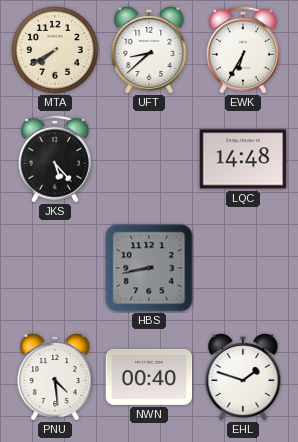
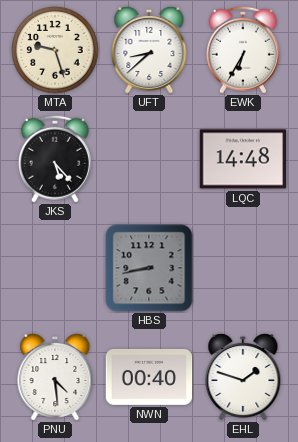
MTA: 7:40 -> 9:27
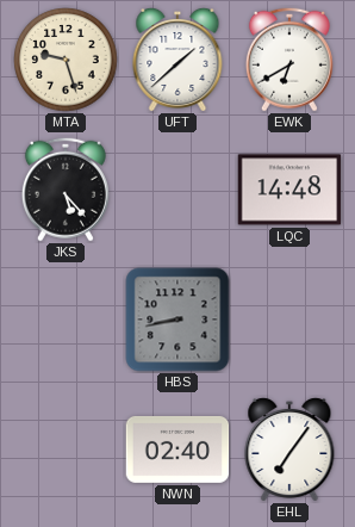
UFT: 8:38 -> 1:38
EWK: 6:35 -> 6:40
PNU: 4:29 -> none
NWN: 00:40 -> 02:40
EHL: 1:48 -> 7:06
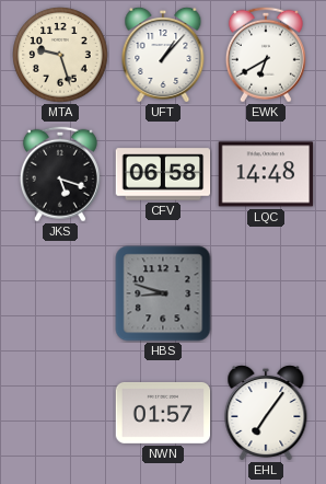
UFT: 1:38 -> 1:07
JKS: 5:23 -> 5:18
CFV: none -> 06:58
HBS: 8:43 -> 8:48
NWN: 02:40 -> 01:57
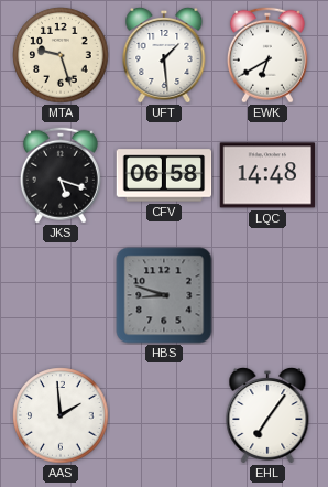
UFT: 1:07 -> 1:29
AAS: none -> 1:59
NWN: 01:57 -> none
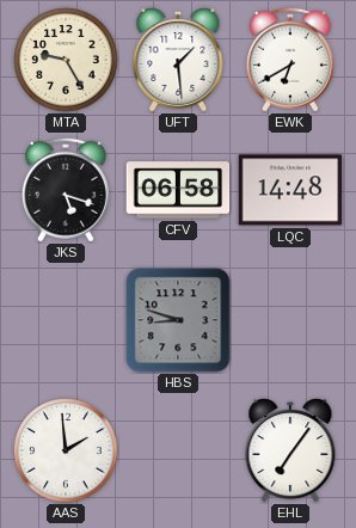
MTA: 9:27 -> 9:25
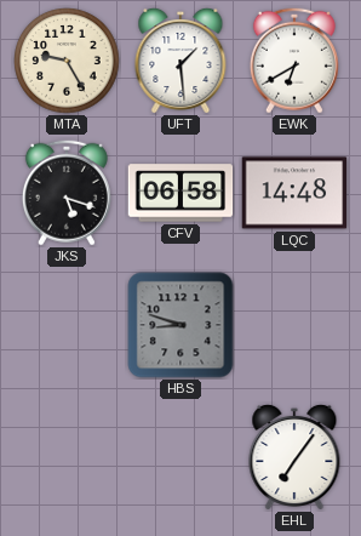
AAS: 1:59 -> none
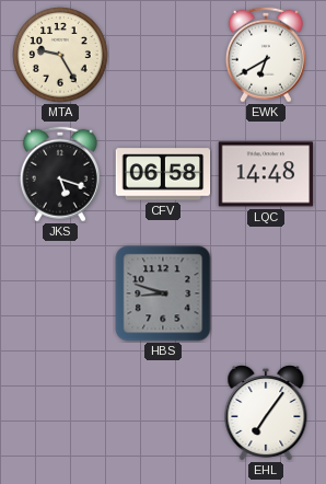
UFT: 1:29 -> none
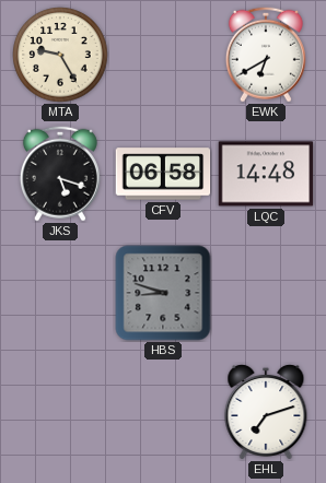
EHL: 7:06 -> 7:12
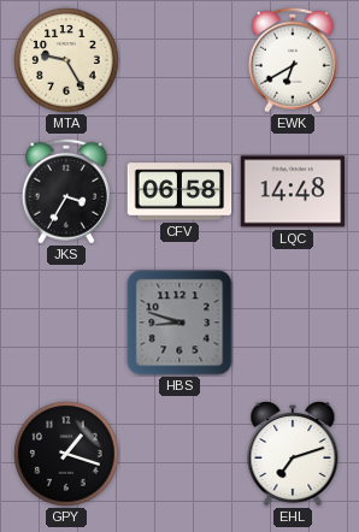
JKS: 5:18 -> 3:35
GPY: none -> 1:18
